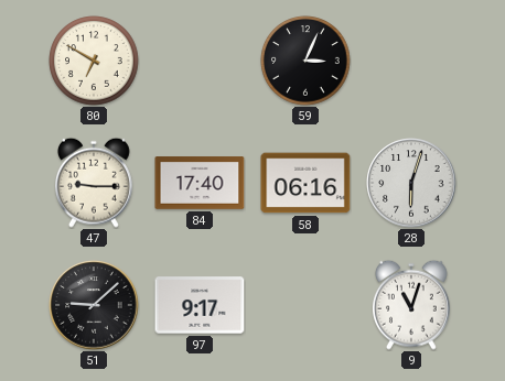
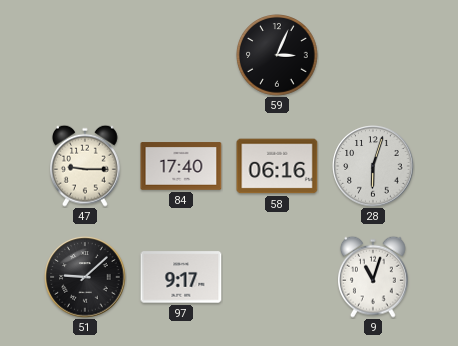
80: 6:50 -> none
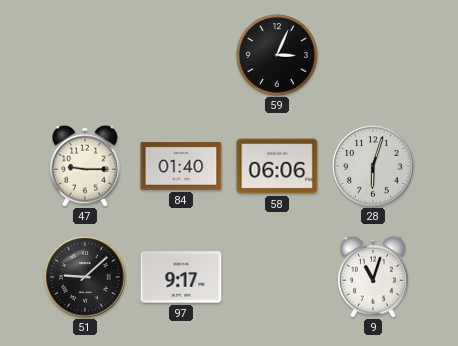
84: 17:40 -> 01:40
58: 06:16 -> 06:06
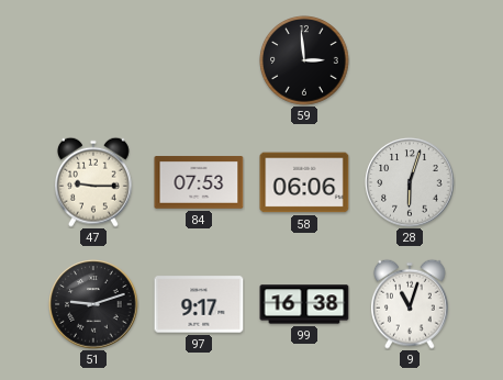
59: 3:04 -> 2:59
84: 01:40 -> 07:53
51: 9:08 -> 9:12
99: none -> 16:38
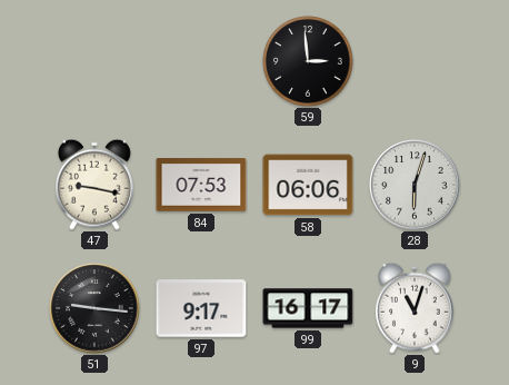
47: 9:15 -> 9:17
51: 9:12 -> 9:16
99: 16:38 -> 16:17
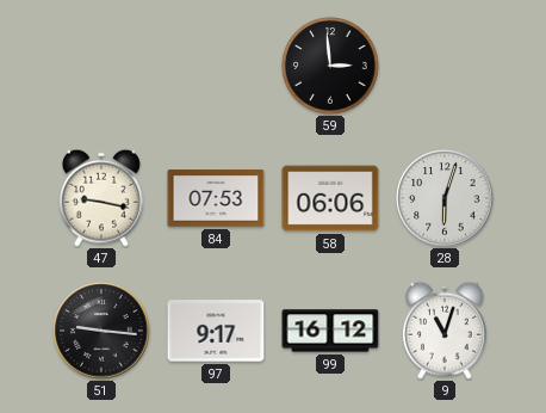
99: 16:17 -> 16:12
